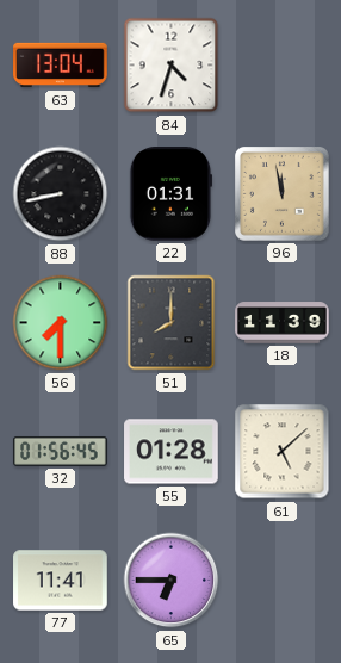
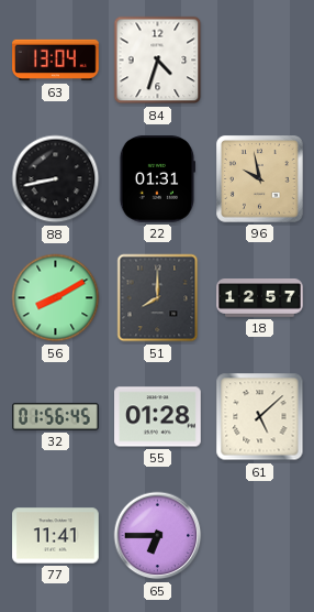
96: 11:58 -> 9:58
56: 7:30 -> 8:10
18: 11:39 -> 12:57
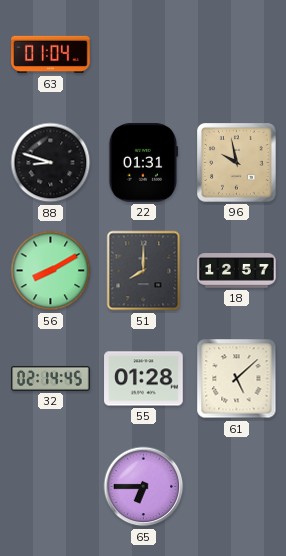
63: 13:04 -> 01:04
84: 4:33 -> none
88: 8:43 -> 8:48
32: 01:56 -> 02:14
77: 11:41 -> none
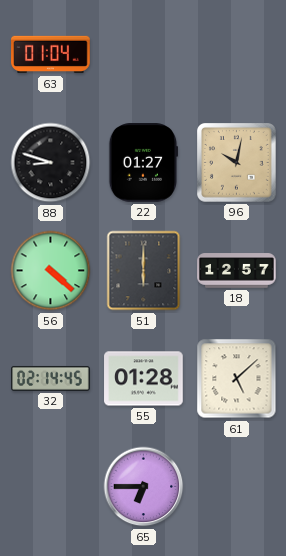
22: 01:31 -> 01:27
96: 9:58 -> 10:02
56: 8:10 -> 4:22
51: 8:00 -> 6:00
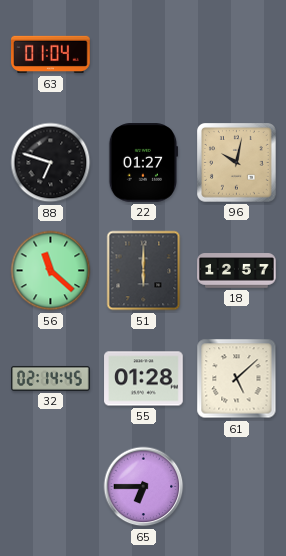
88: 8:48 -> 6:48
56: 4:22 -> 11:22
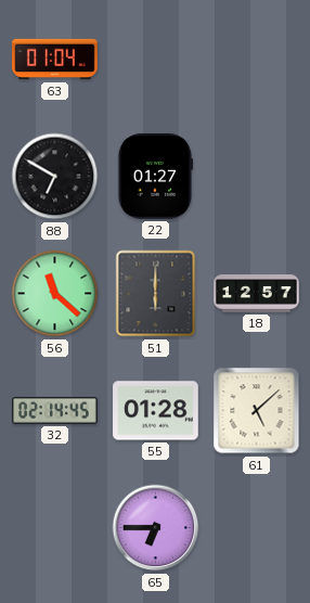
88: 6:48 -> 6:50
96: 10:02 -> none
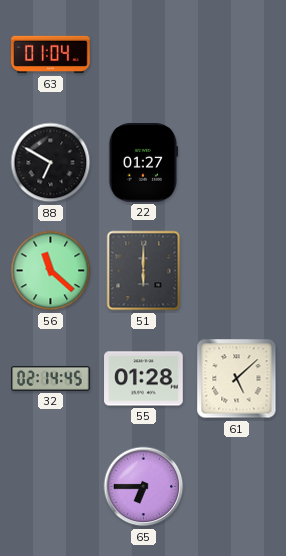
18: 12:57 -> none
